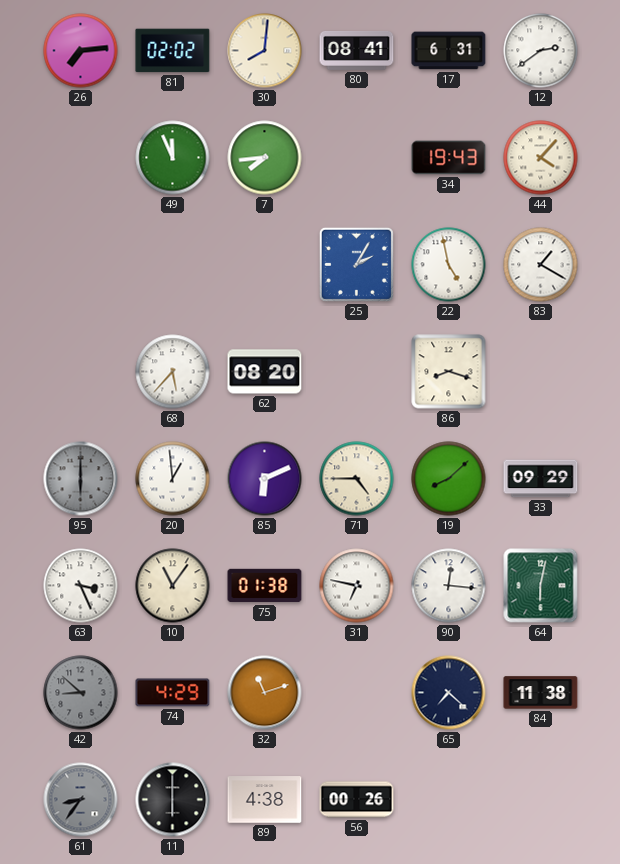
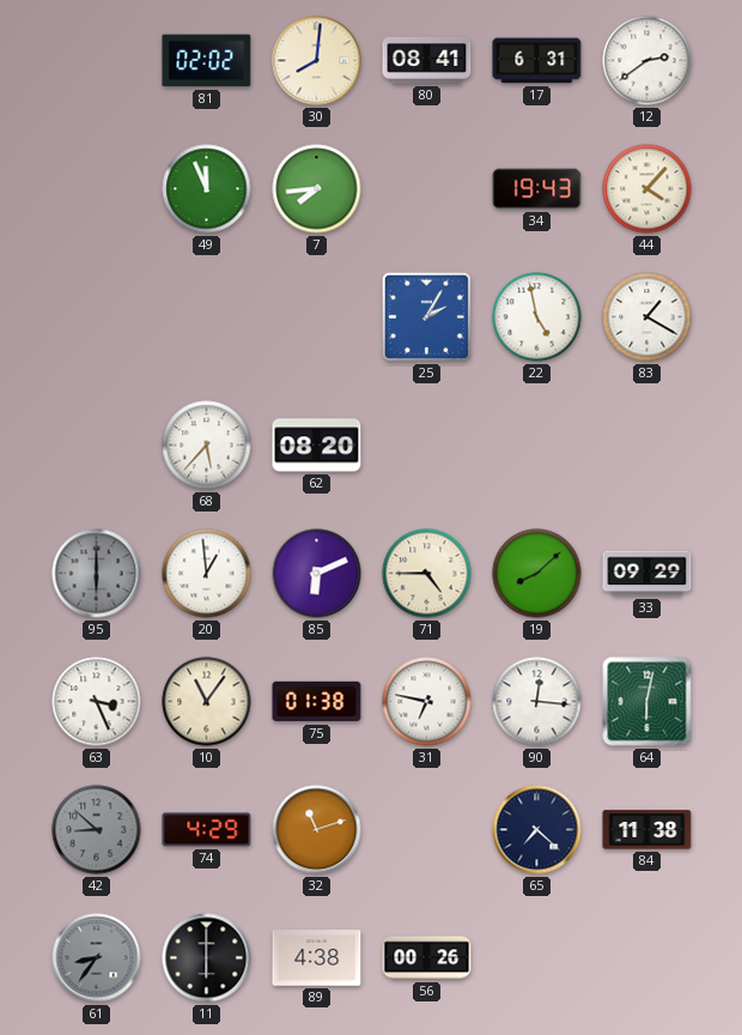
26: 7:14 -> none
86: 8:18 -> none
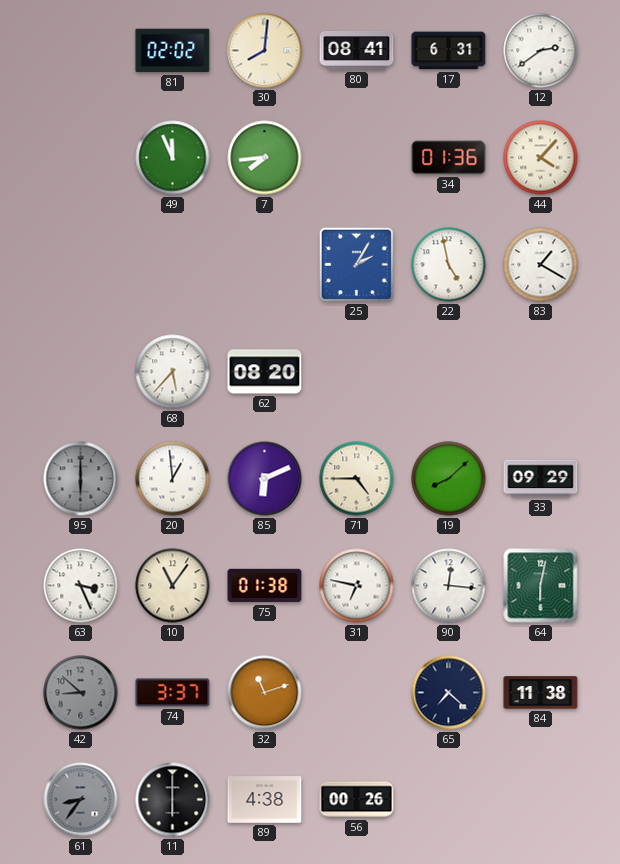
34: 19:43 -> 01:36
74: 4:29 -> 3:37
